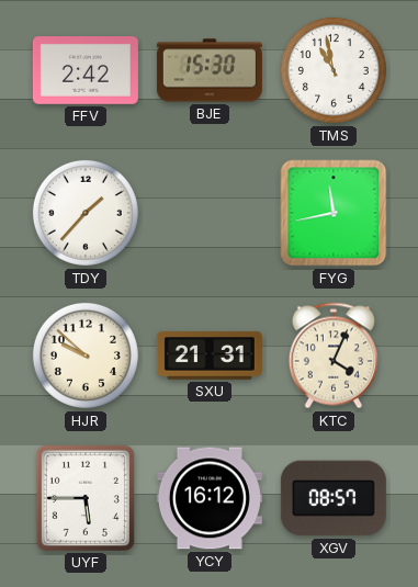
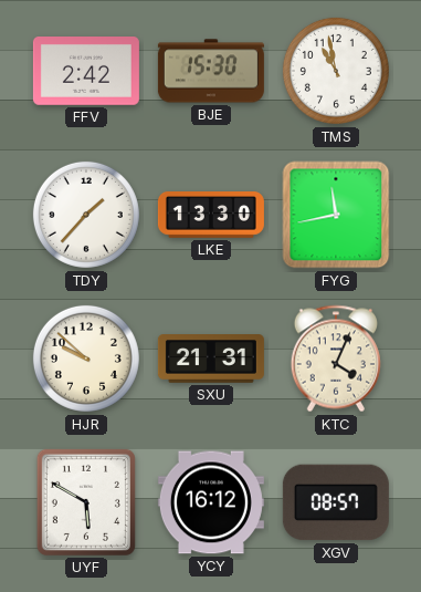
LKE: none -> 13:30
UYF: 5:45 -> 5:50
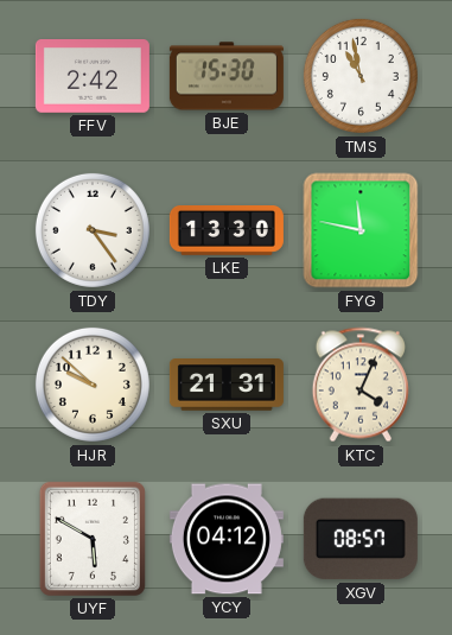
TDY: 1:37 -> 3:24
FYG: 11:43 -> 11:47
YCY: 16:12 -> 04:12
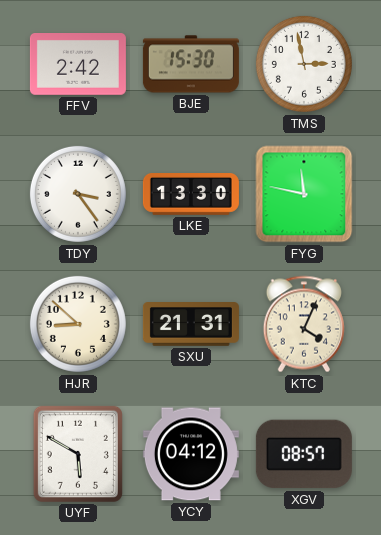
TMS: 10:58 -> 2:58
HJR: 9:52 -> 8:52
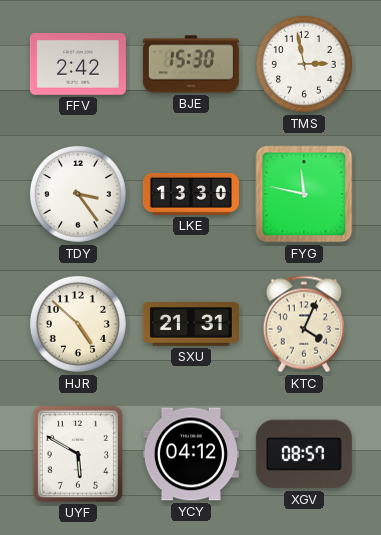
HJR: 8:52 -> 4:52
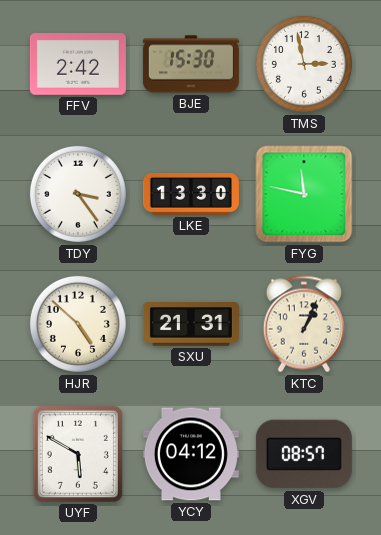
KTC: 4:04 -> 1:04
